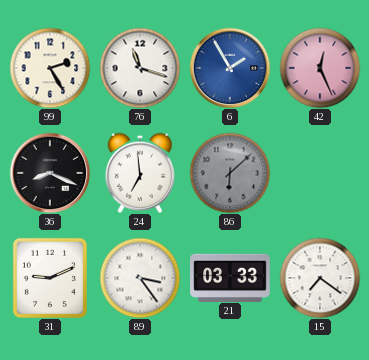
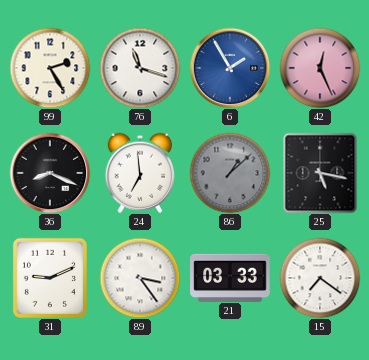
86: 6:08 -> 1:08
25: none -> 5:17
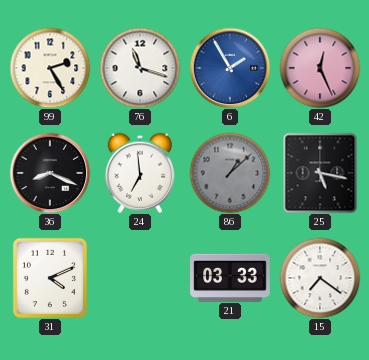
31: 9:11 -> 4:11
89: 3:24 -> none
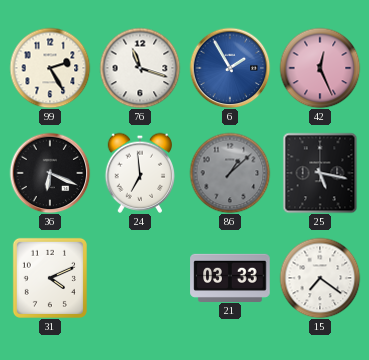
36: 8:19 -> 6:19
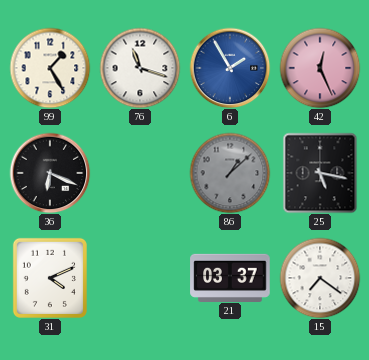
99: 2:25 -> 1:25
24: 6:59 -> none
21: 03:33 -> 03:37
